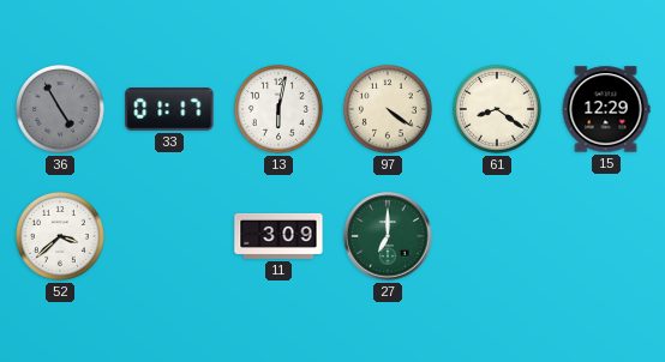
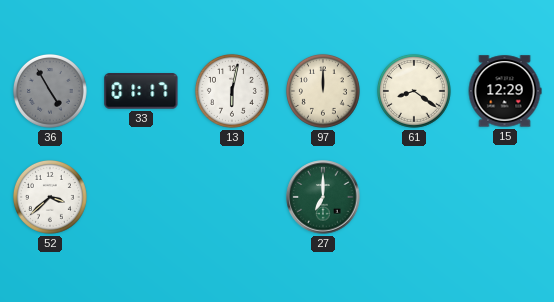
97: 4:21 -> 12:00
11: 3:09 -> none
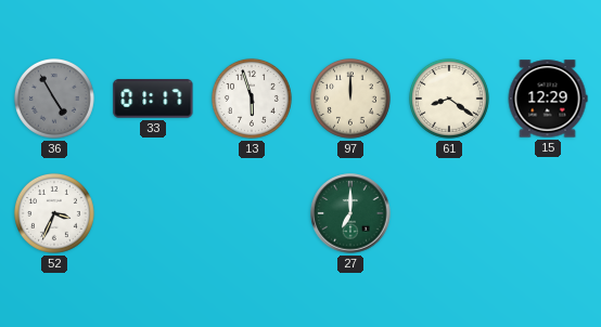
13: 6:02 -> 5:57
52: 3:38 -> 3:34
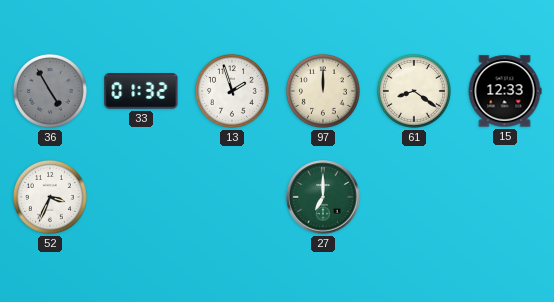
33: 01:17 -> 01:32
13: 5:57 -> 1:57
15: 12:29 -> 12:33
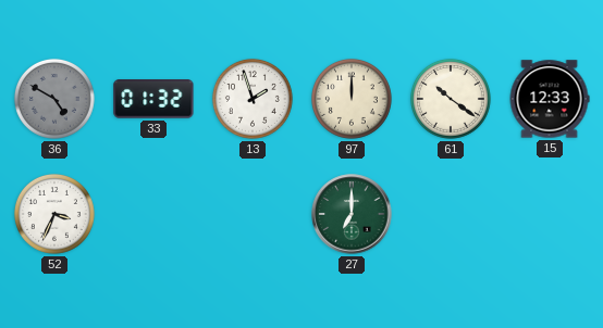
36: 4:55 -> 4:50
61: 8:21 -> 10:21
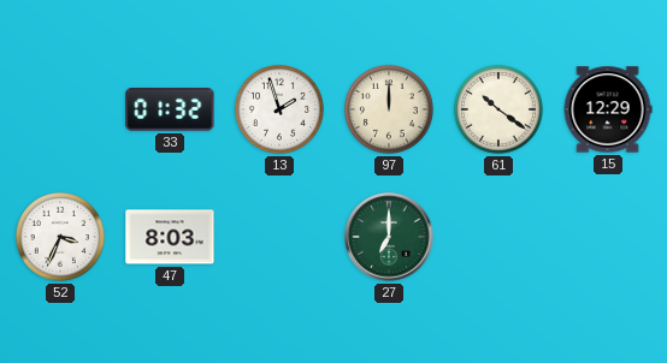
36: 4:50 -> none
15: 12:33 -> 12:29
47: none -> 8:03
